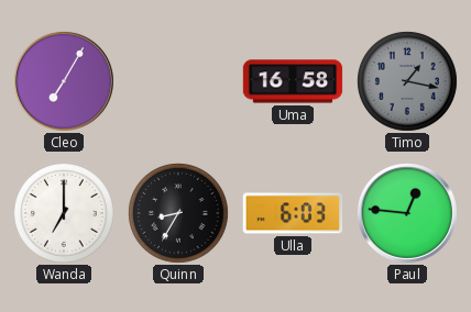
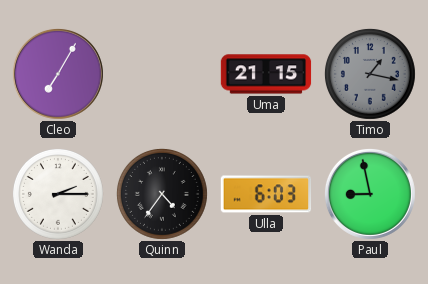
Uma: 16:58 -> 21:15
Wanda: 7:00 -> 2:15
Quinn: 8:35 -> 4:36
Paul: 12:46 -> 8:58
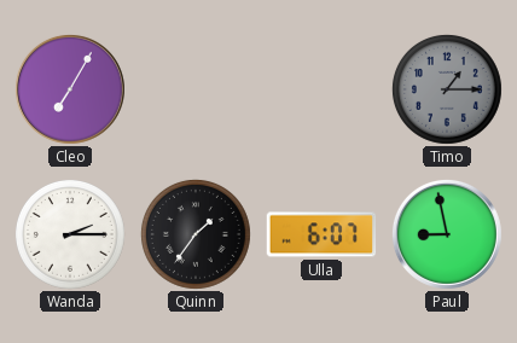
Uma: 21:15 -> none
Timo: 1:17 -> 1:15
Quinn: 4:36 -> 1:36
Ulla: 6:03 -> 6:07
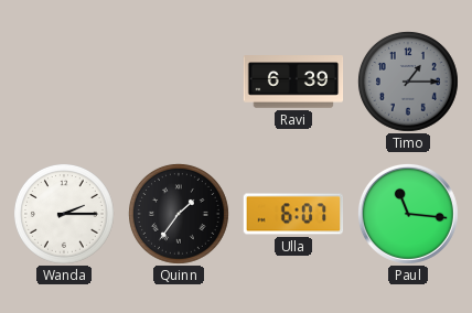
Cleo: 7:05 -> none
Ravi: none -> 6:39
Paul: 8:58 -> 11:16
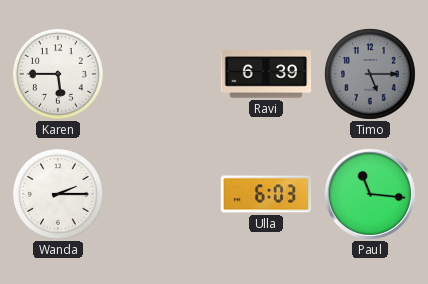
Karen: none -> 5:45
Timo: 1:15 -> 5:15
Quinn: 1:36 -> none
Ulla: 6:07 -> 6:03
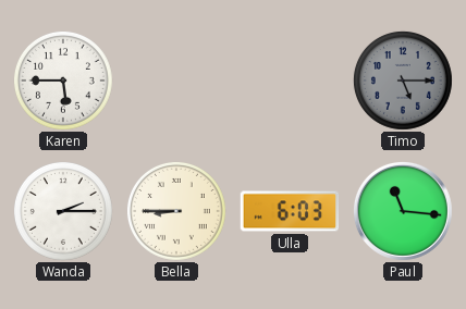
Ravi: 6:39 -> none
Bella: none -> 8:45
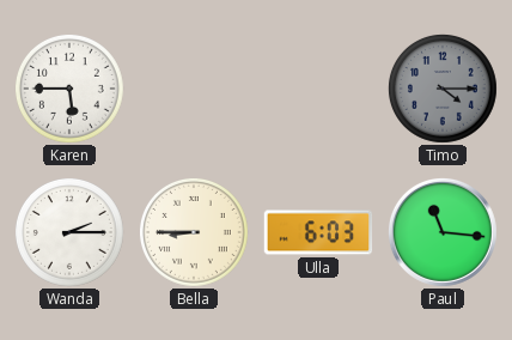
Timo: 5:15 -> 4:15
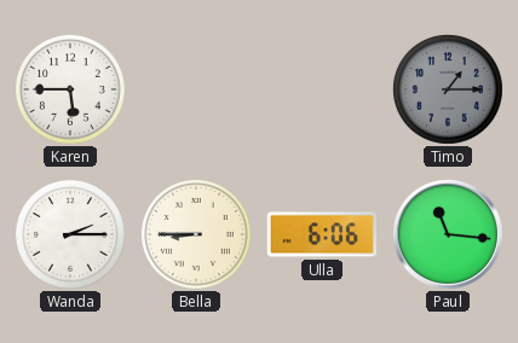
Timo: 4:15 -> 1:15
Ulla: 6:03 -> 6:06
